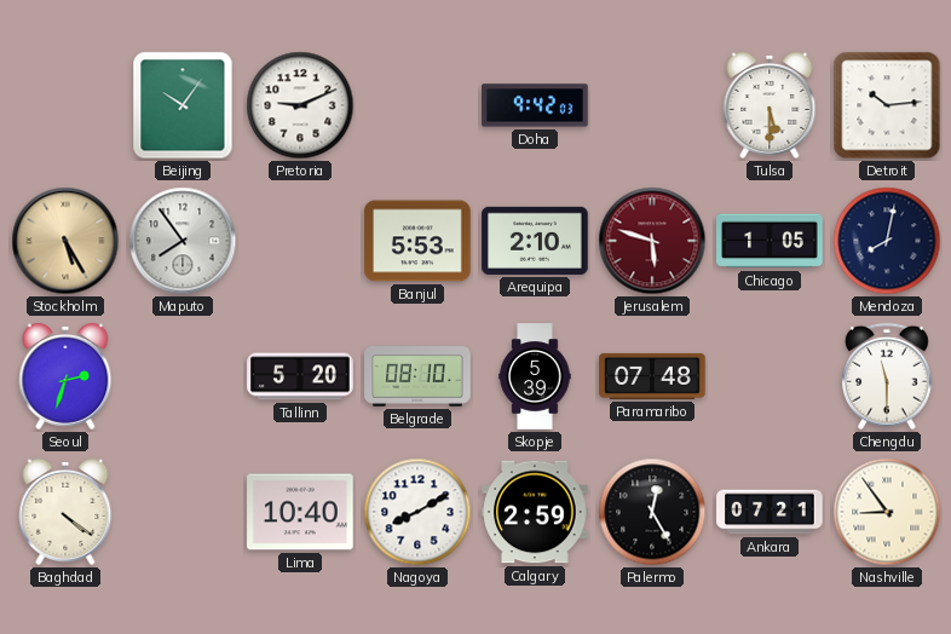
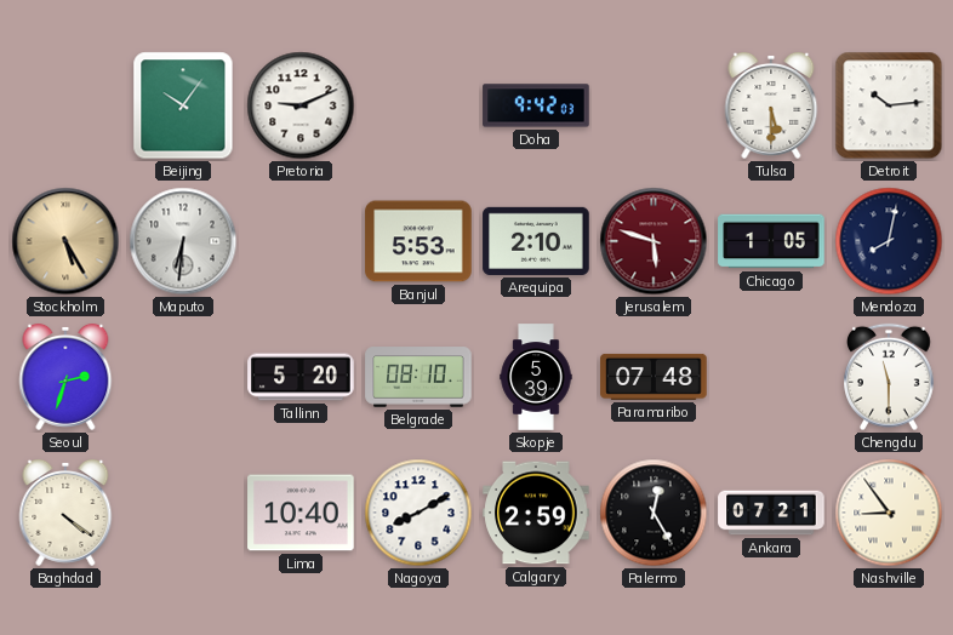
Maputo: 7:54 -> 6:31
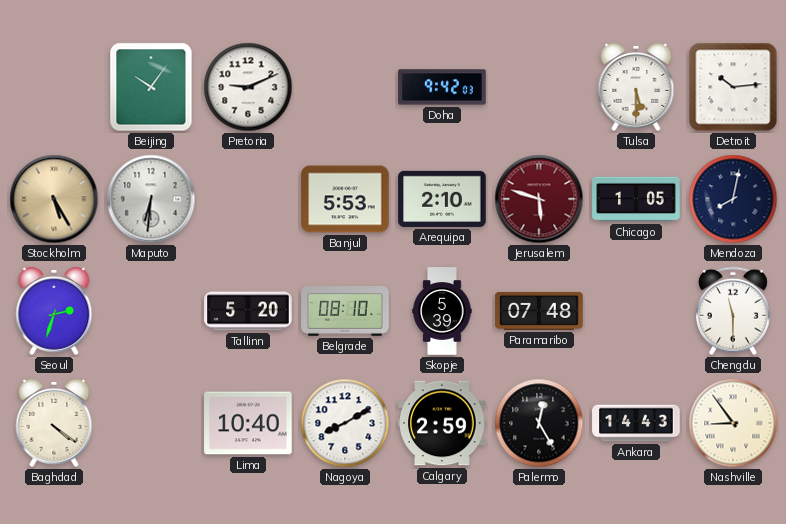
Ankara: 07:21 -> 14:43
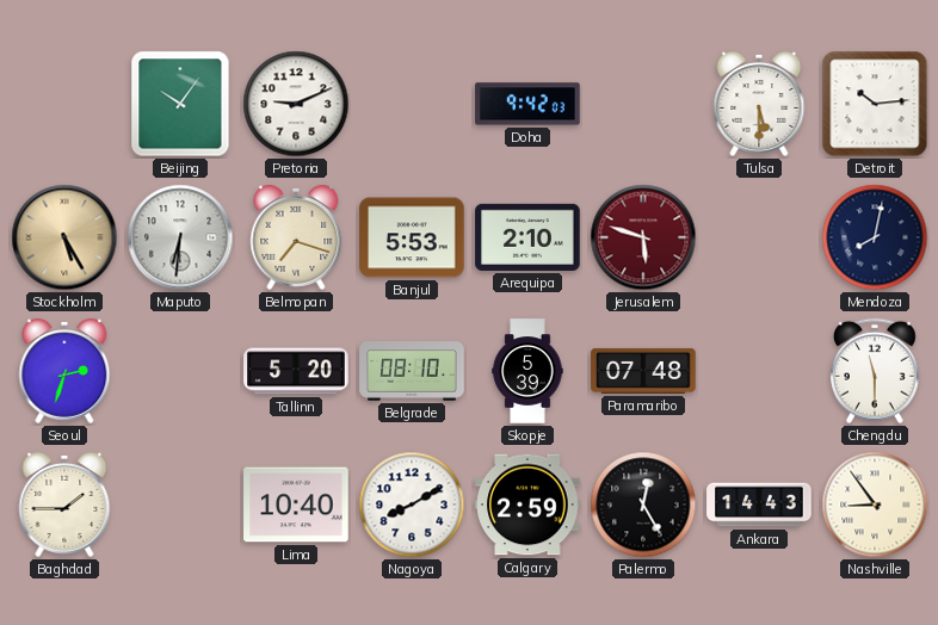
Belmopan: none -> 7:18
Chicago: 1:05 -> none
Baghdad: 4:21 -> 1:45
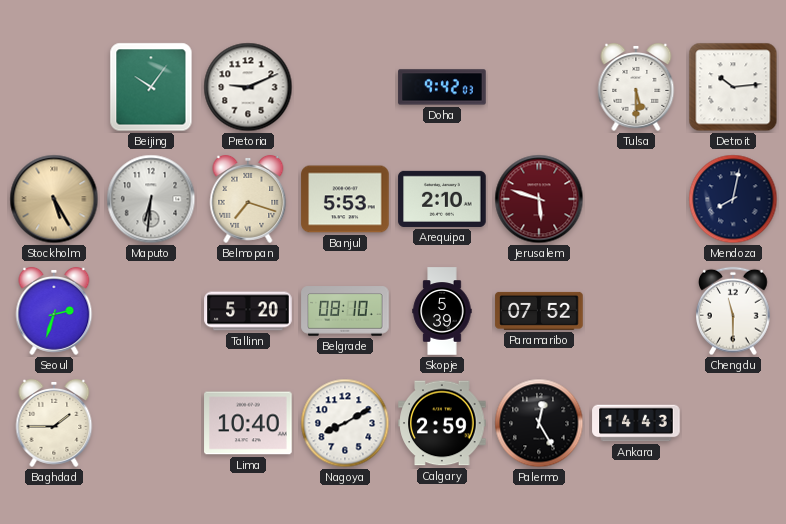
Paramaribo: 07:48 -> 07:52
Nashville: 8:54 -> none
